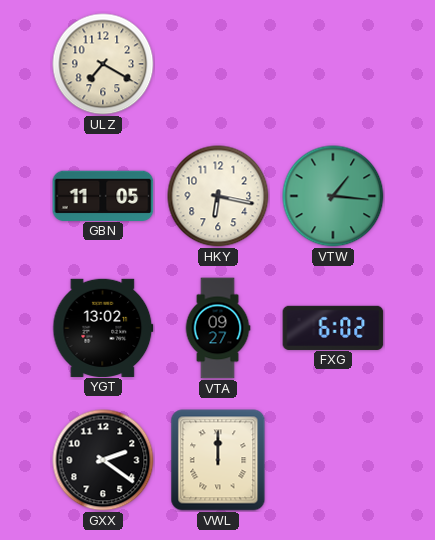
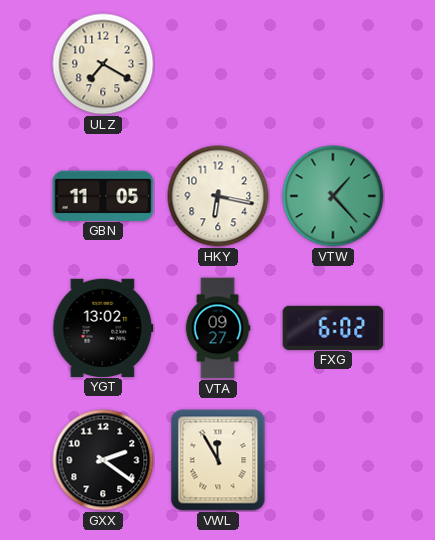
VTW: 1:16 -> 1:23
VWL: 12:00 -> 11:55
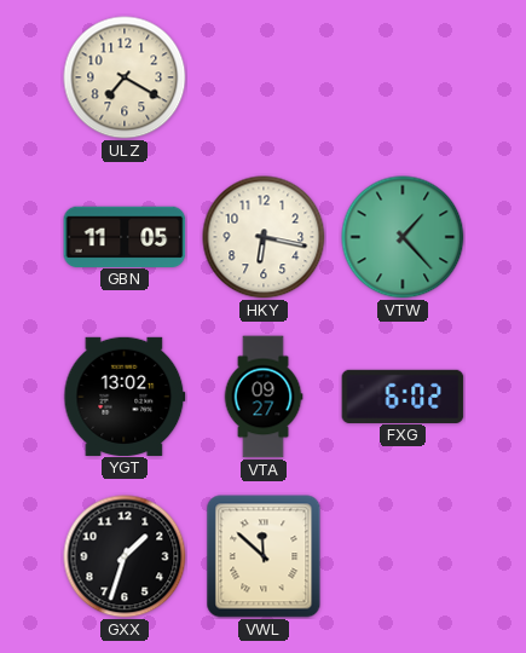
GXX: 2:21 -> 1:33
VWL: 11:55 -> 11:52
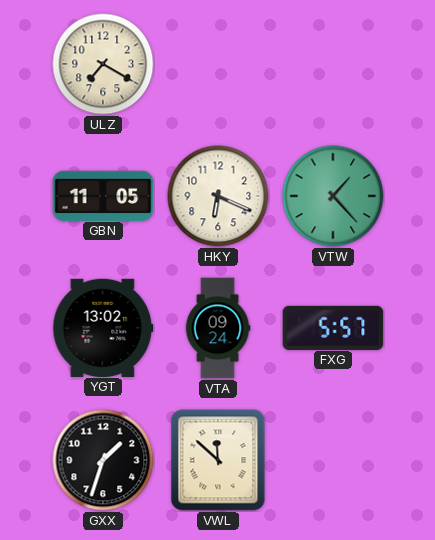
HKY: 6:17 -> 6:19
VTA: 09:27 -> 09:24
FXG: 6:02 -> 5:57
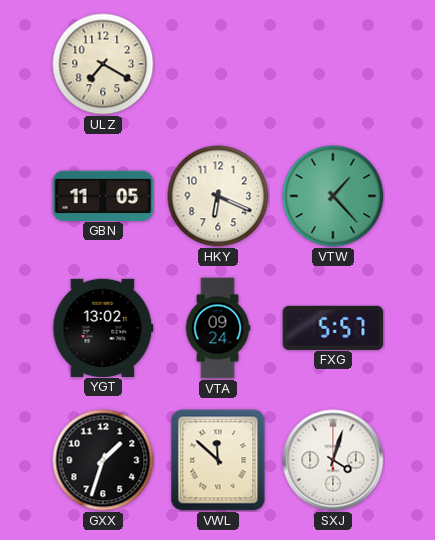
SXJ: none -> 4:03
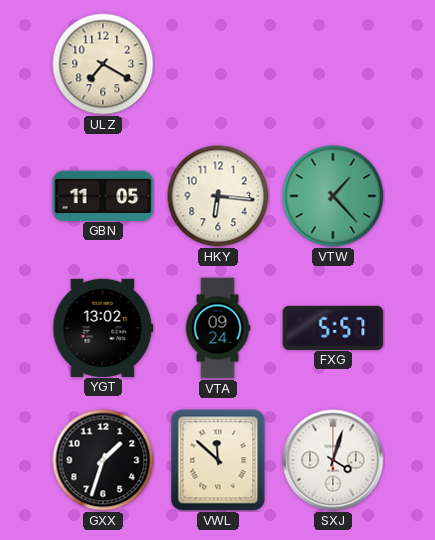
HKY: 6:19 -> 6:16
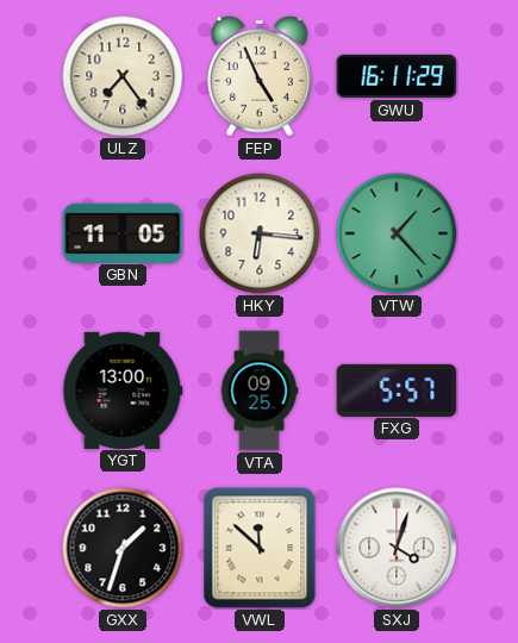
ULZ: 7:20 -> 7:24
FEP: none -> 4:56
GWU: none -> 16:11
YGT: 13:02 -> 13:00
VTA: 09:24 -> 09:25
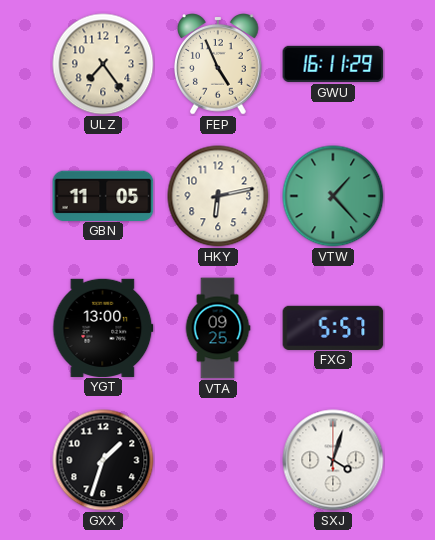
HKY: 6:16 -> 6:13
VWL: 11:52 -> none
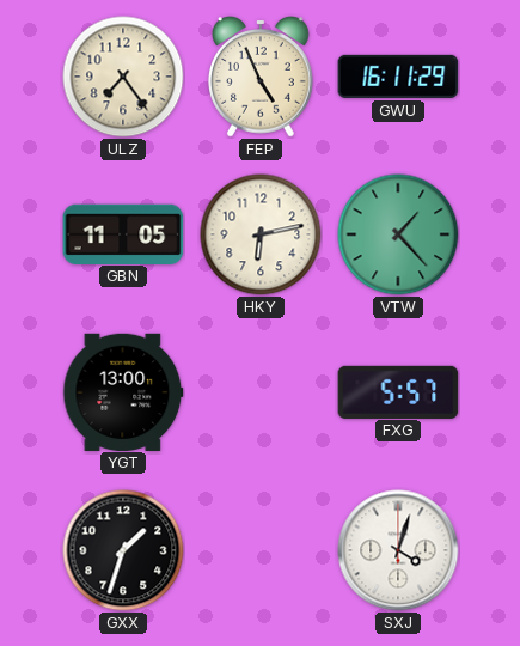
VTA: 09:25 -> none
